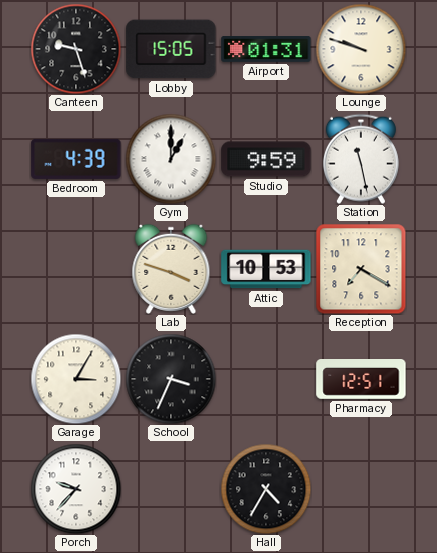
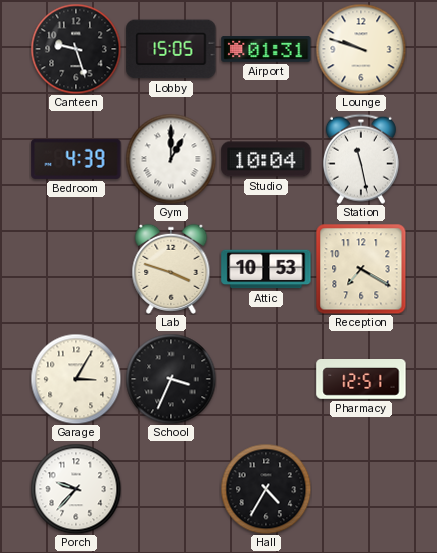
Studio: 9:59 -> 10:04
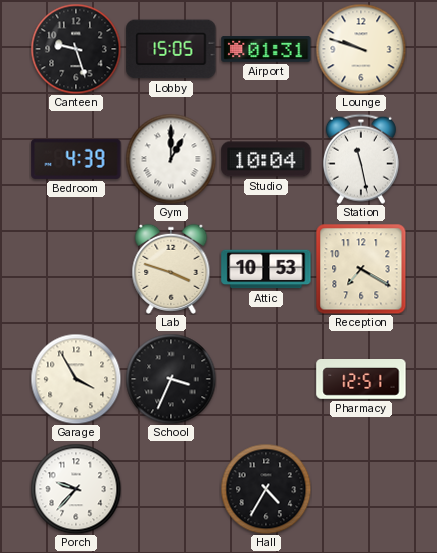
Garage: 3:05 -> 3:55
